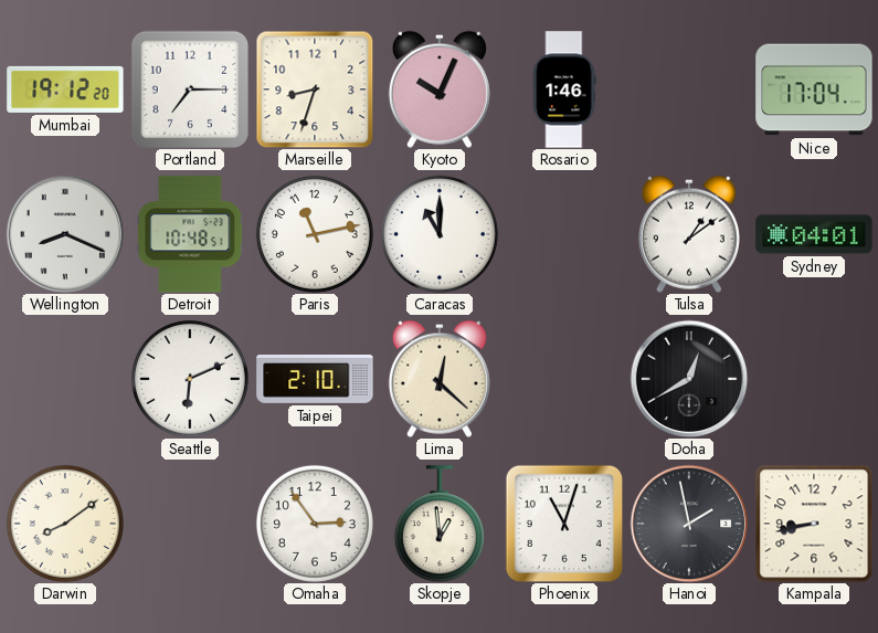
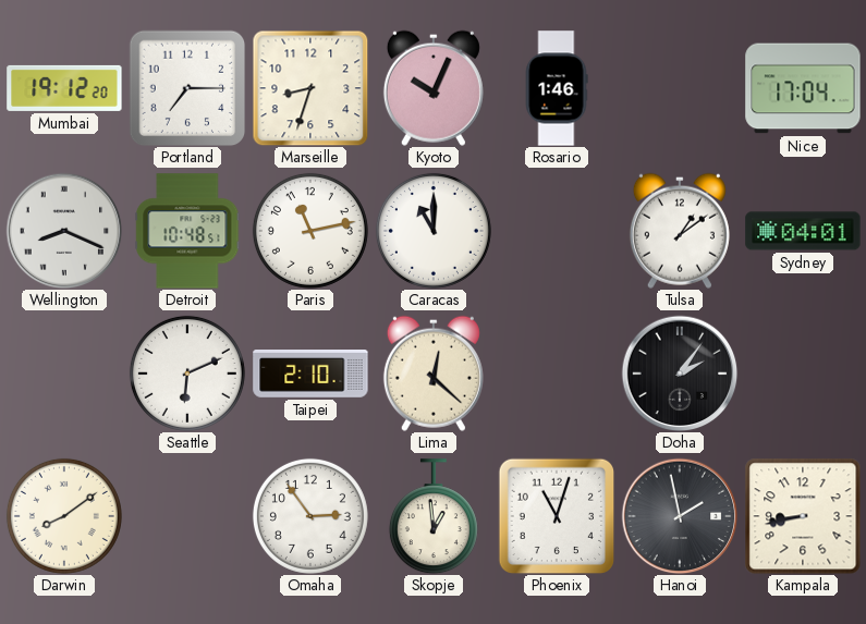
Doha: 12:40 -> 2:06
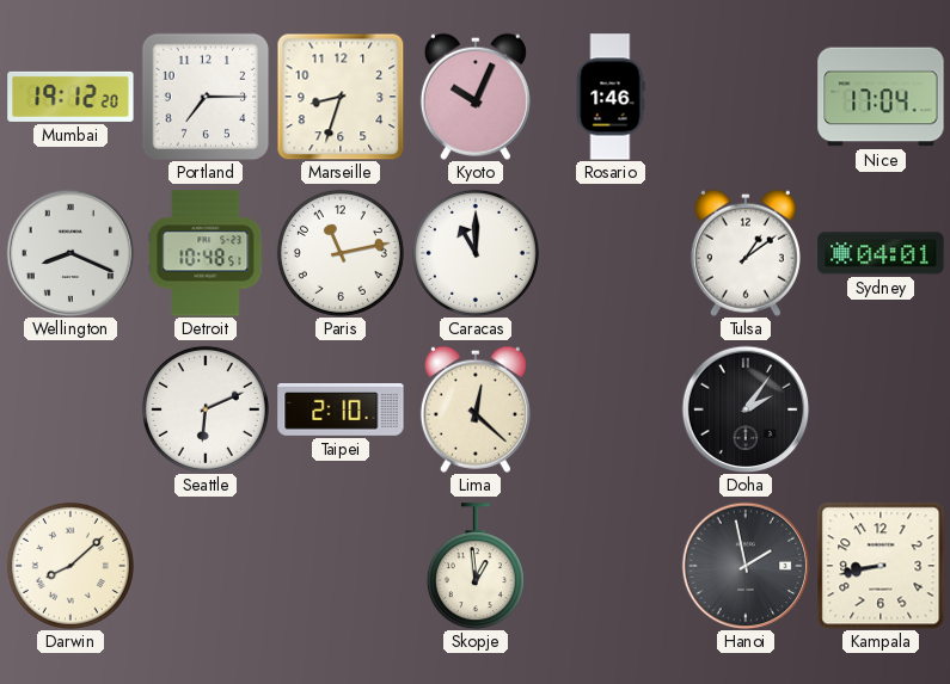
Darwin: 8:09 -> 8:08
Omaha: 2:54 -> none
Phoenix: 11:03 -> none
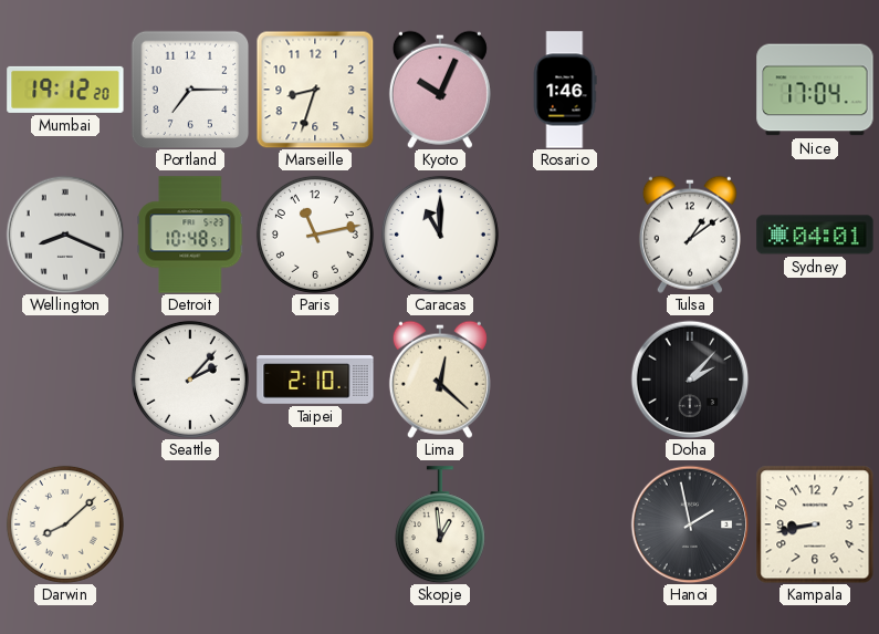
Seattle: 6:11 -> 2:07
Doha: 2:06 -> 2:07
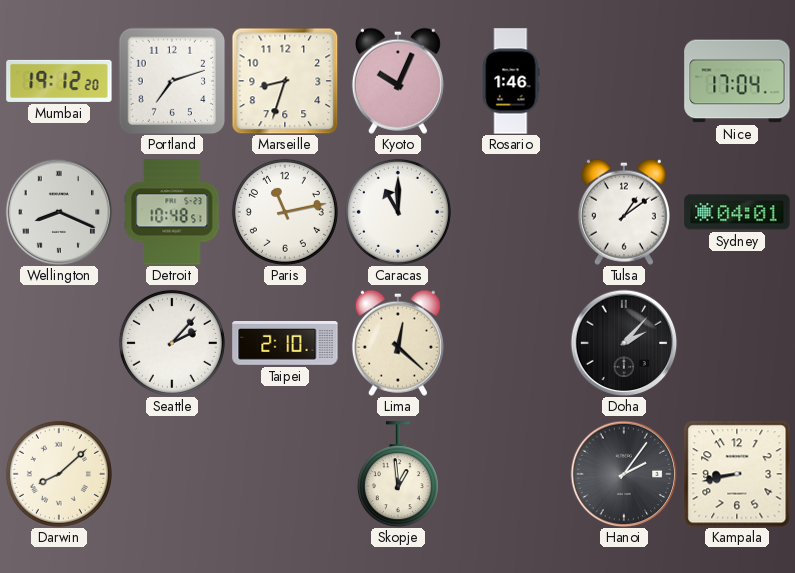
Portland: 7:15 -> 7:12
Hanoi: 1:58 -> 2:06
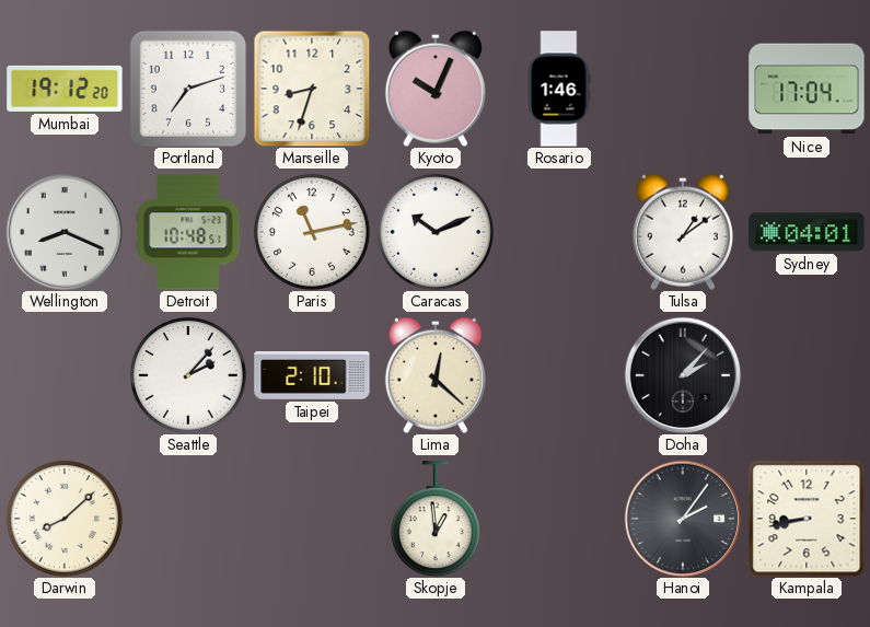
Caracas: 11:00 -> 10:11
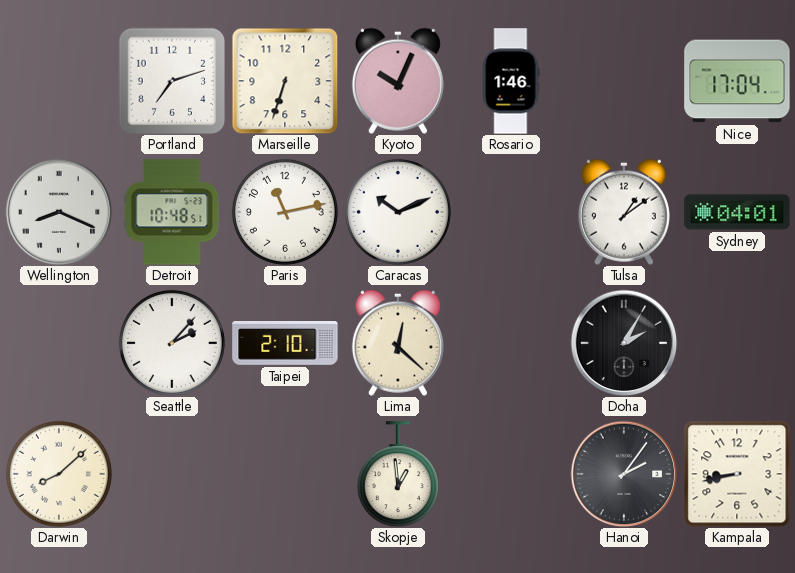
Mumbai: 19:12 -> none
Marseille: 8:33 -> 6:33
Doha: 2:07 -> 2:05
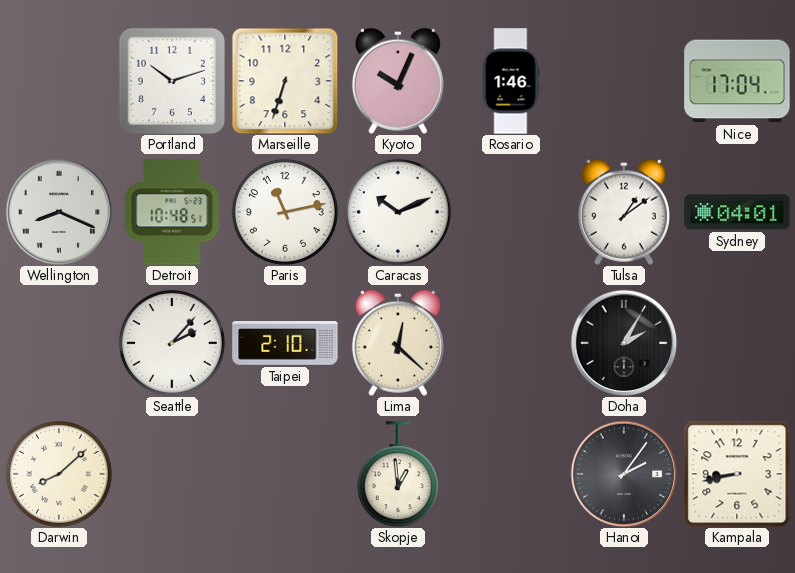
Portland: 7:12 -> 10:12
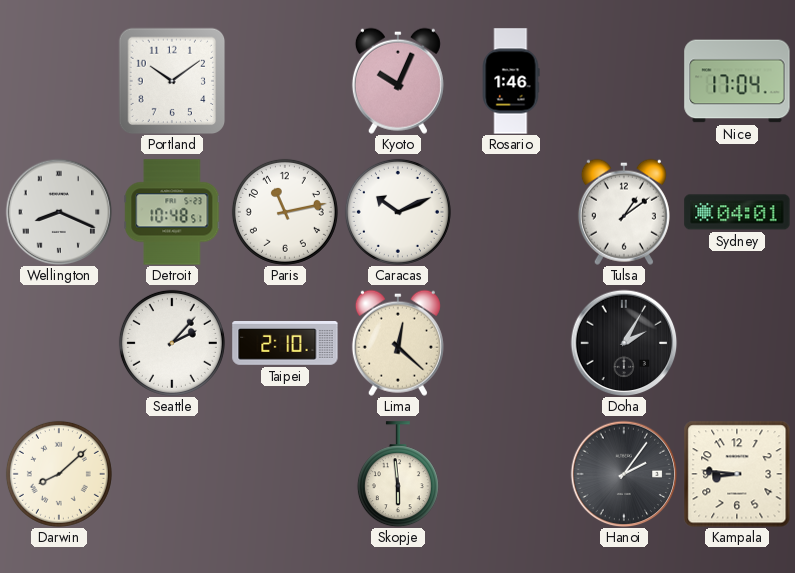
Portland: 10:12 -> 10:09
Marseille: 6:33 -> none
Skopje: 12:59 -> 5:59
Kampala: 8:43 -> 8:46
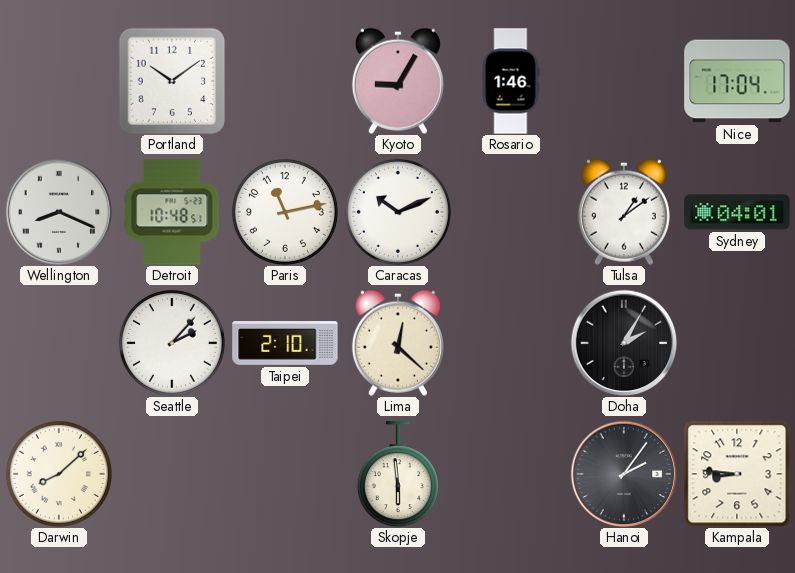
Kyoto: 10:04 -> 9:05
